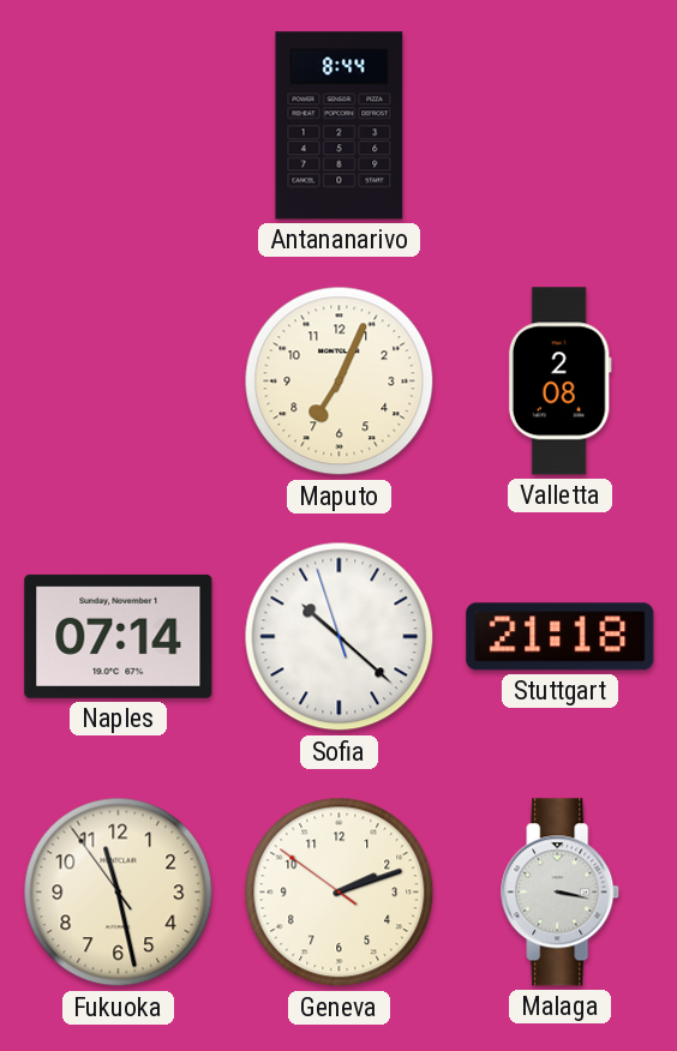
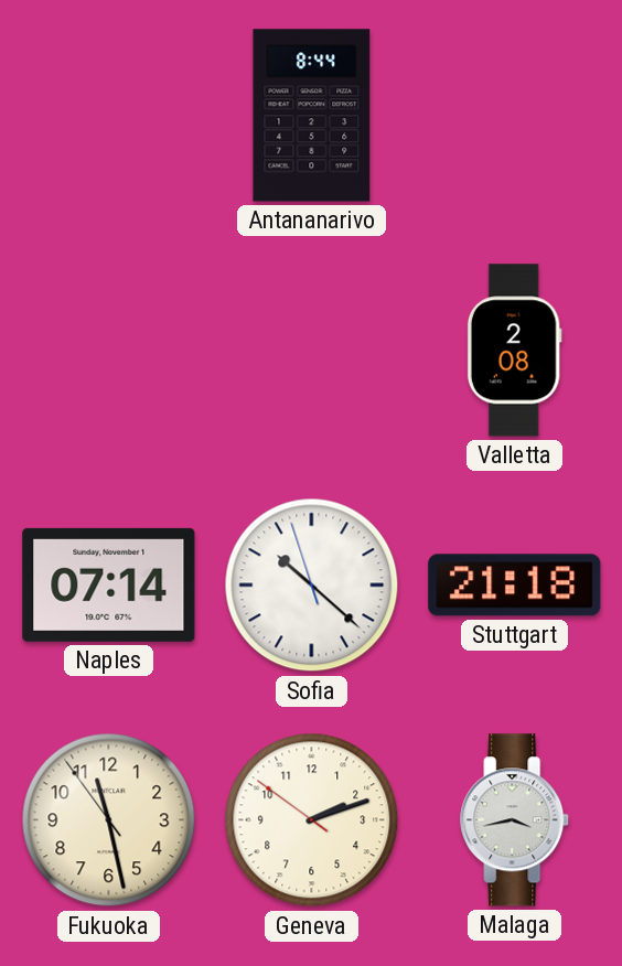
Maputo: 7:04 -> none
Malaga: 3:17 -> 3:43
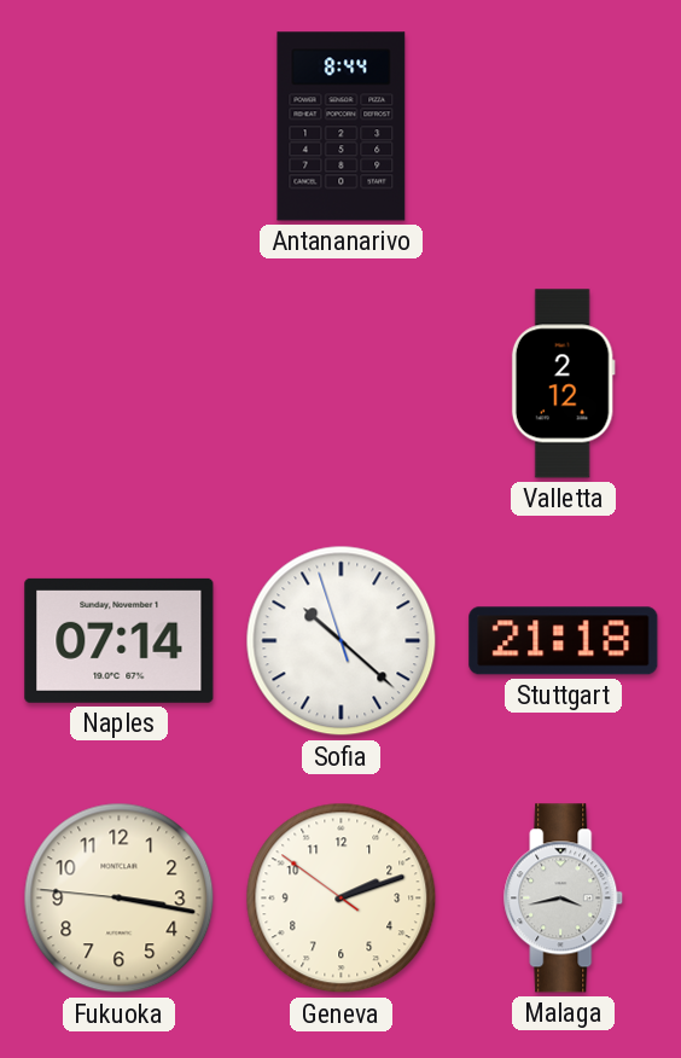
Valletta: 2:08 -> 2:12
Fukuoka: 11:27 -> 3:16
